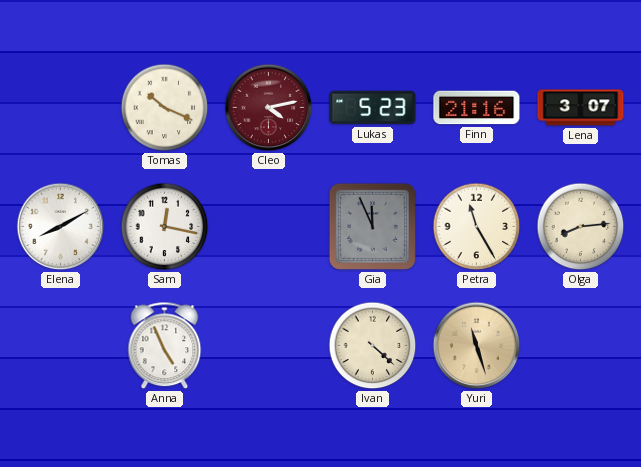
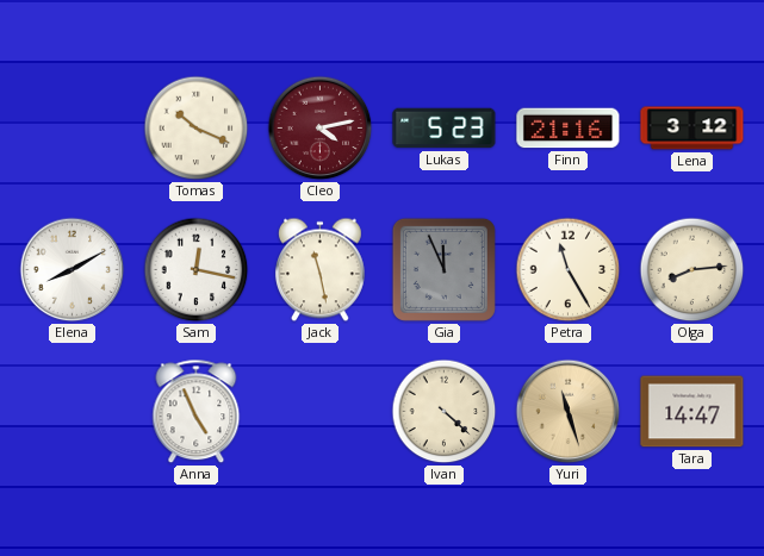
Lena: 3:07 -> 3:12
Jack: none -> 11:28
Tara: none -> 14:47
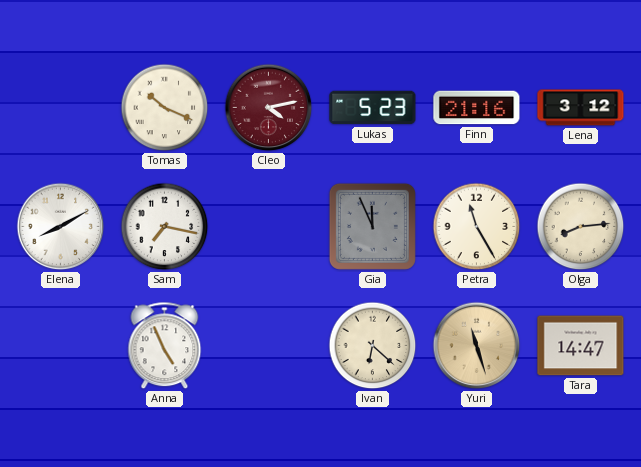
Sam: 12:17 -> 7:17
Jack: 11:28 -> none
Ivan: 4:22 -> 6:22
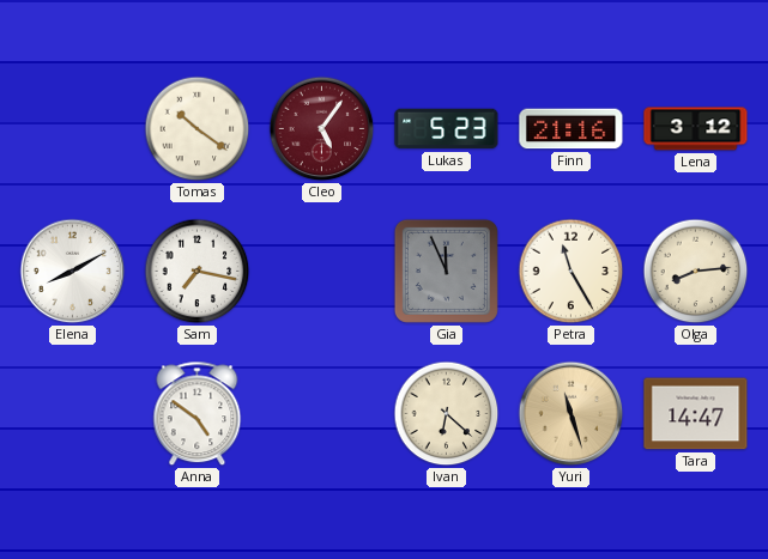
Tomas: 10:19 -> 10:21
Cleo: 4:13 -> 5:06
Anna: 4:56 -> 4:51
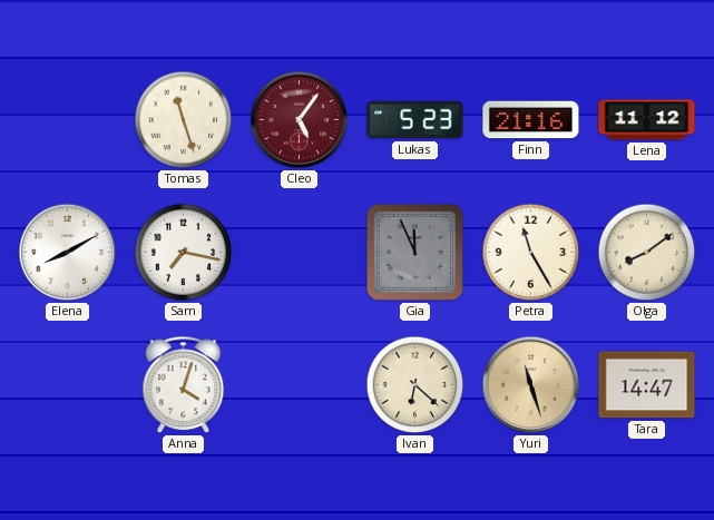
Tomas: 10:21 -> 11:27
Lena: 3:12 -> 11:12
Olga: 8:14 -> 8:09
Anna: 4:51 -> 4:03
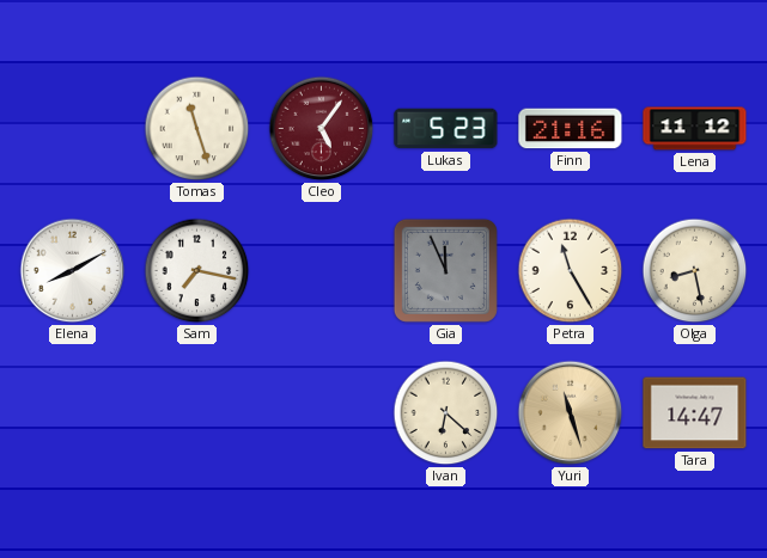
Olga: 8:09 -> 8:28
Anna: 4:03 -> none
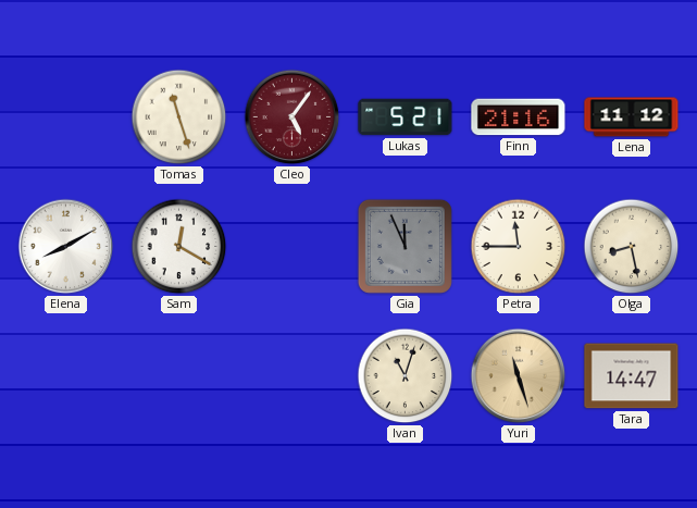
Lukas: 5:23 -> 5:21
Sam: 7:17 -> 12:20
Petra: 11:25 -> 11:45
Ivan: 6:22 -> 11:03
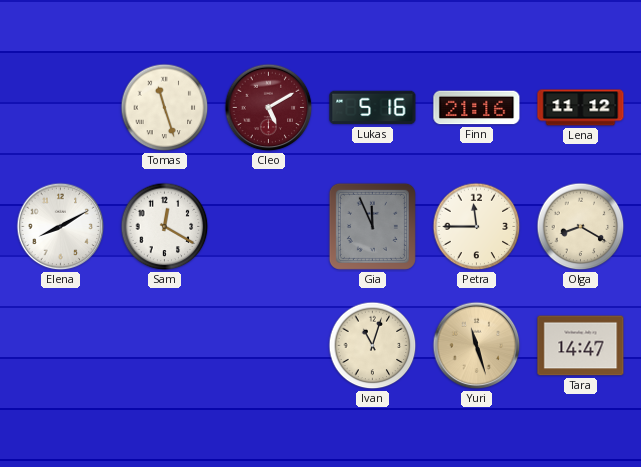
Cleo: 5:06 -> 5:10
Lukas: 5:21 -> 5:16
Olga: 8:28 -> 8:20
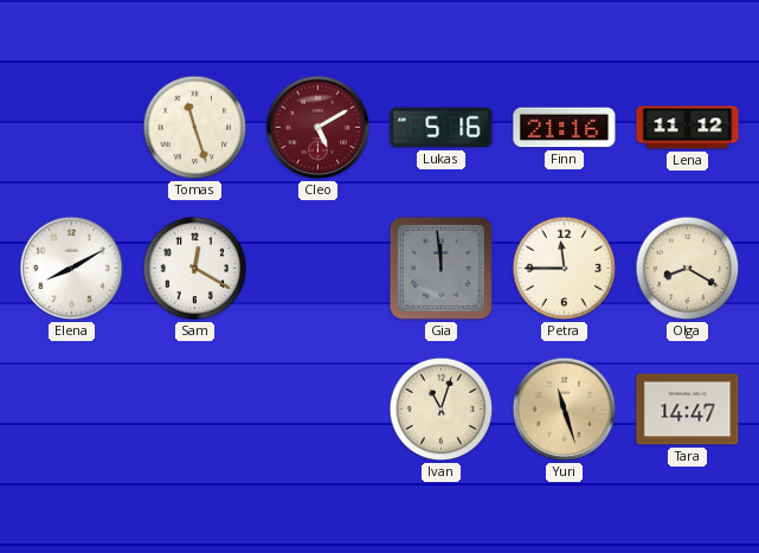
Gia: 11:56 -> 11:59
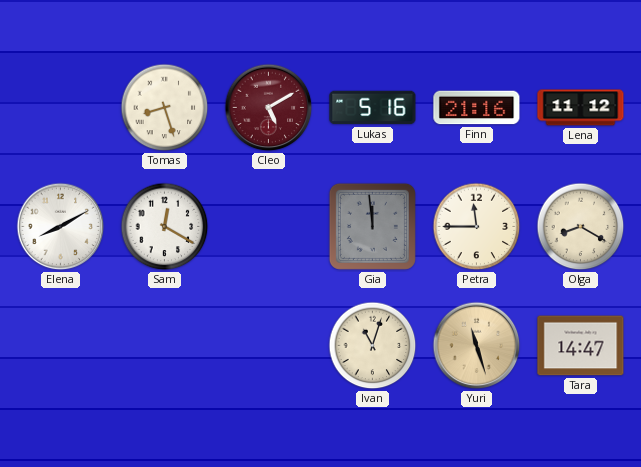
Tomas: 11:27 -> 8:27
